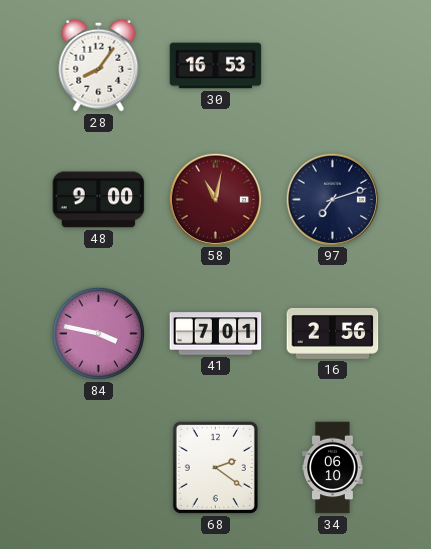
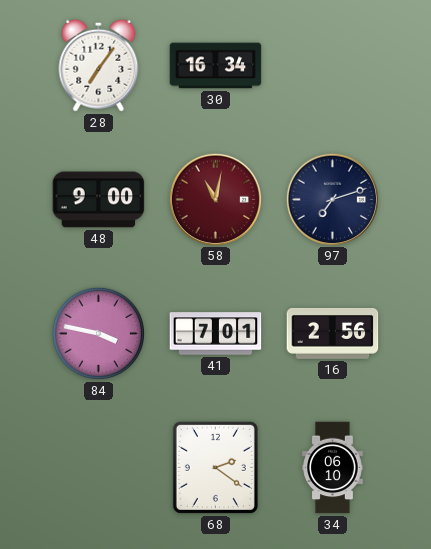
28: 8:06 -> 7:06
30: 16:53 -> 16:34
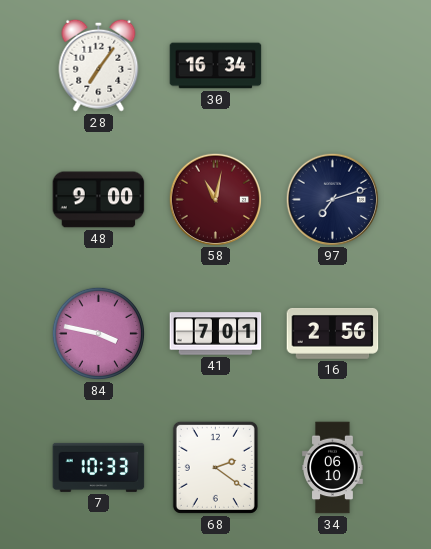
7: none -> 10:33
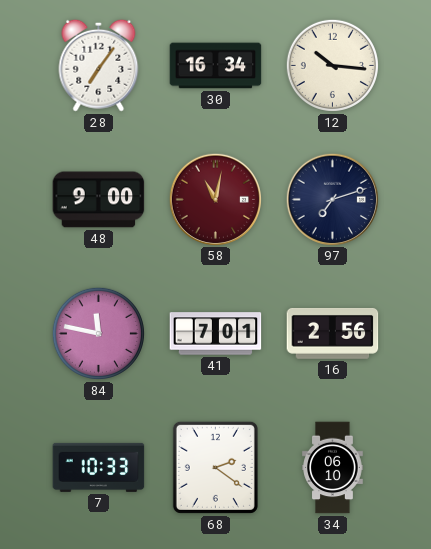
12: none -> 10:16
84: 3:47 -> 11:47
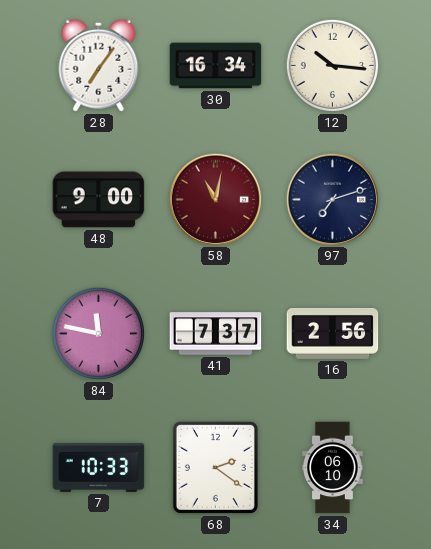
41: 7:01 -> 7:37
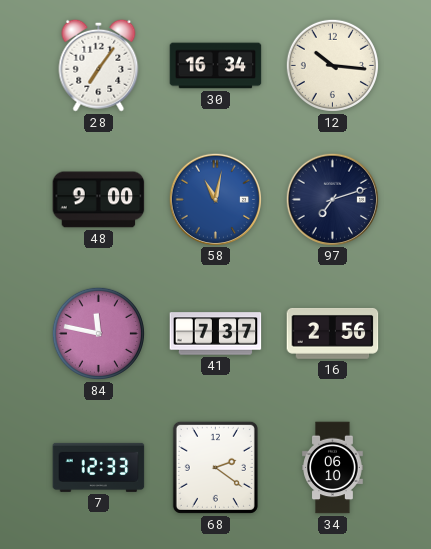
58 dial: burgundy -> blue
7: 10:33 -> 12:33
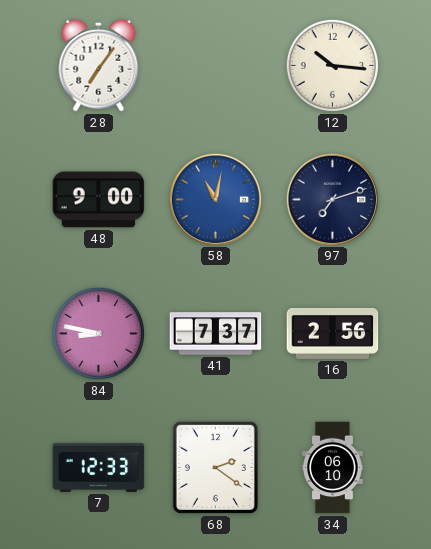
30: 16:34 -> none
84: 11:47 -> 8:47
